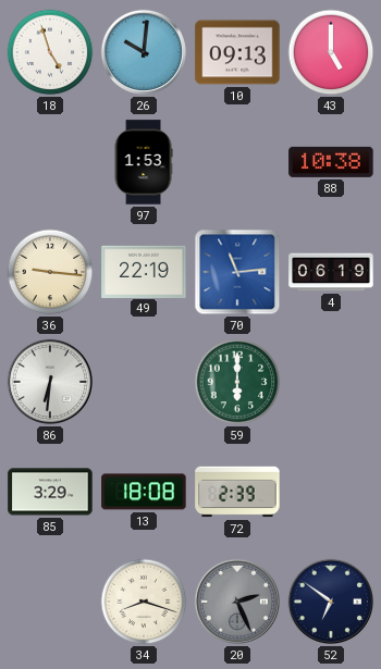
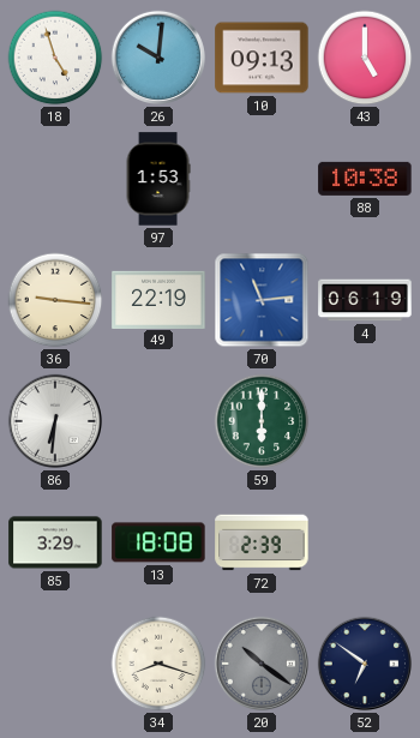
20: 2:26 -> 10:21
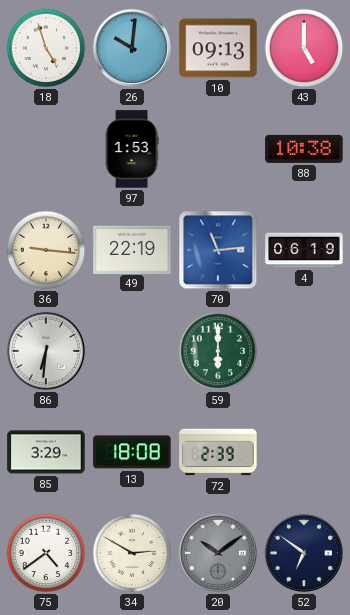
75: none -> 4:39
34: 8:18 -> 2:50
20: 10:21 -> 10:09
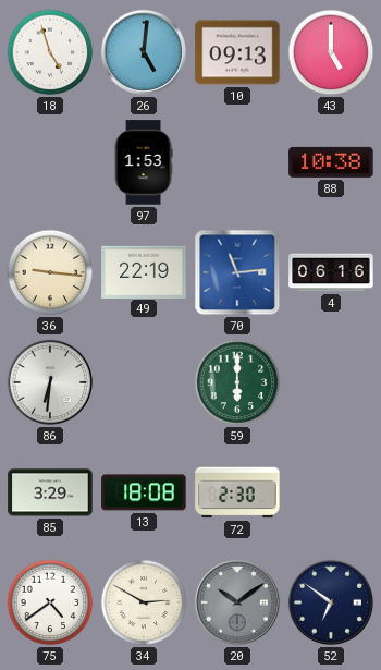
26: 10:01 -> 5:01
4: 06:19 -> 06:16
72: 2:39 -> 2:30
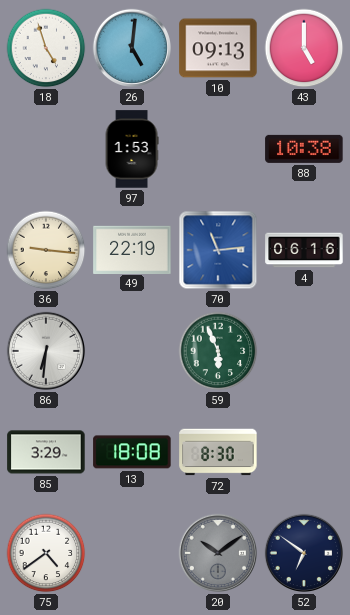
59: 6:00 -> 5:56
72: 2:30 -> 8:30
34: 2:50 -> none
